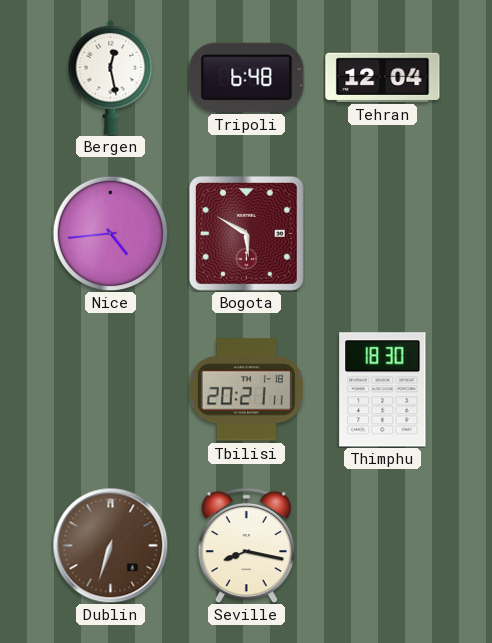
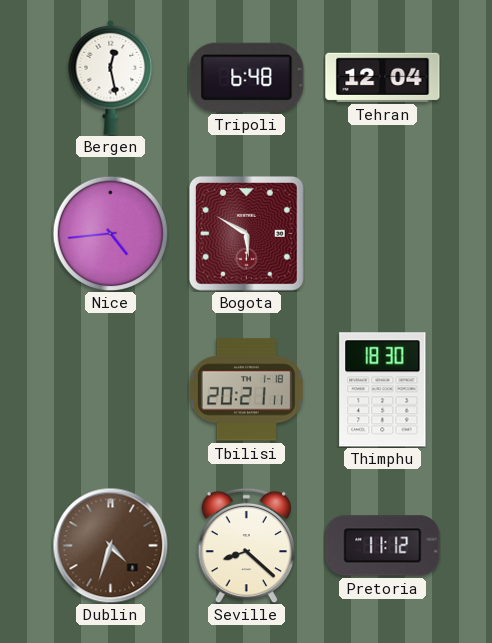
Dublin: 6:33 -> 4:33
Seville: 8:17 -> 8:22
Pretoria: none -> 11:12
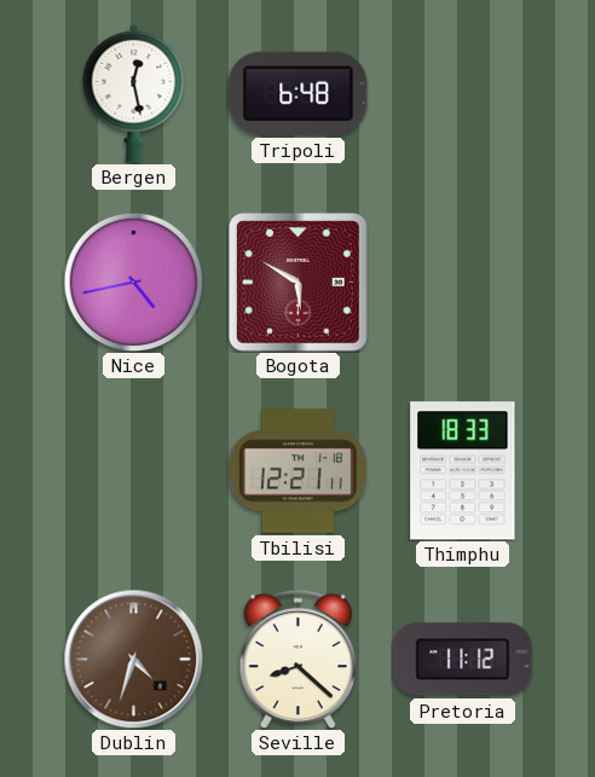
Tehran: 12:04 -> none
Nice: 4:44 -> 4:43
Tbilisi: 20:21 -> 12:21
Thimphu: 18:30 -> 18:33
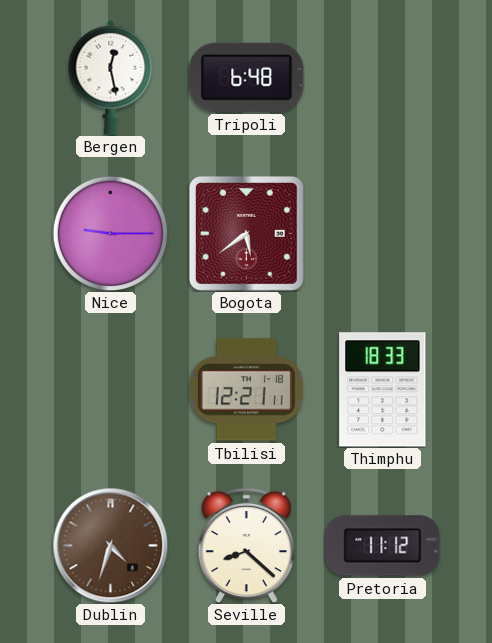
Nice: 4:43 -> 9:15
Bogota: 5:50 -> 5:39
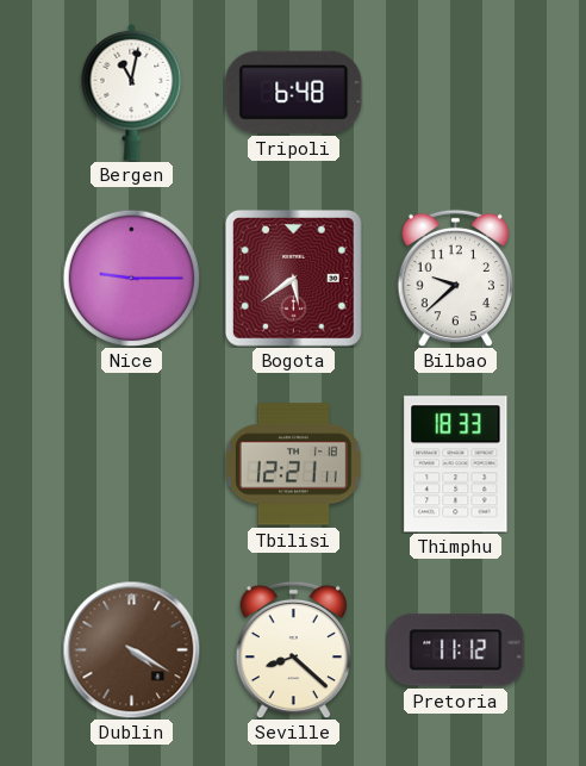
Bergen: 12:28 -> 11:02
Bilbao: none -> 9:38
Dublin: 4:33 -> 4:20
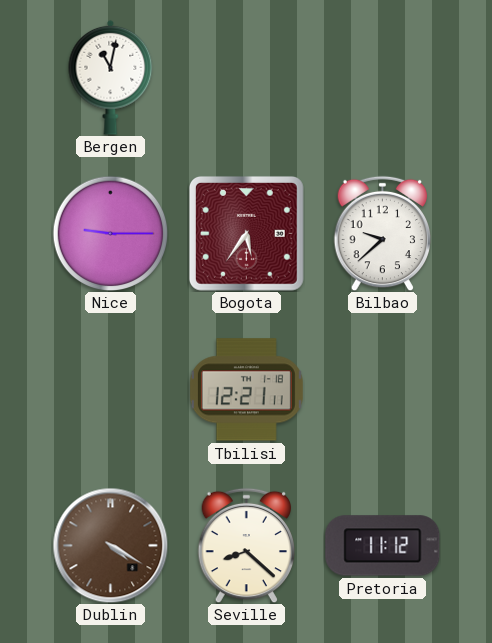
Tripoli: 6:48 -> none
Bogota: 5:39 -> 5:36
Thimphu: 18:33 -> none
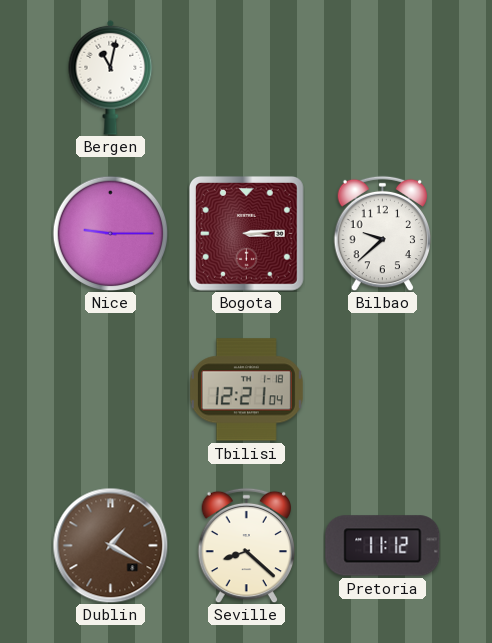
Bogota: 5:36 -> 3:14
Tbilisi: 12:21:11 -> 12:21:04
Dublin: 4:20 -> 1:20
